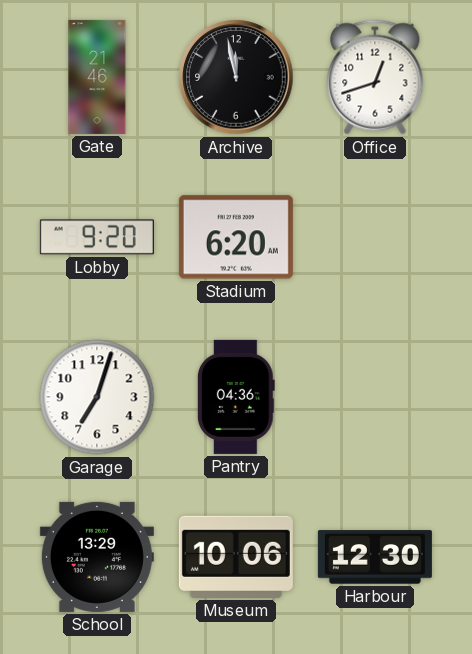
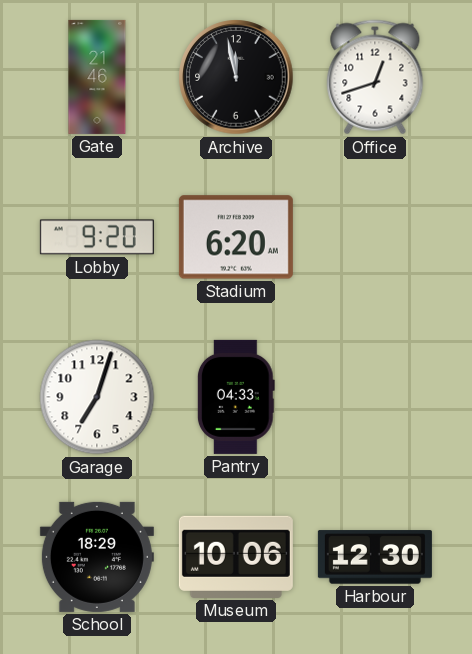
Pantry: 04:36 -> 04:33
School: 13:29 -> 18:29
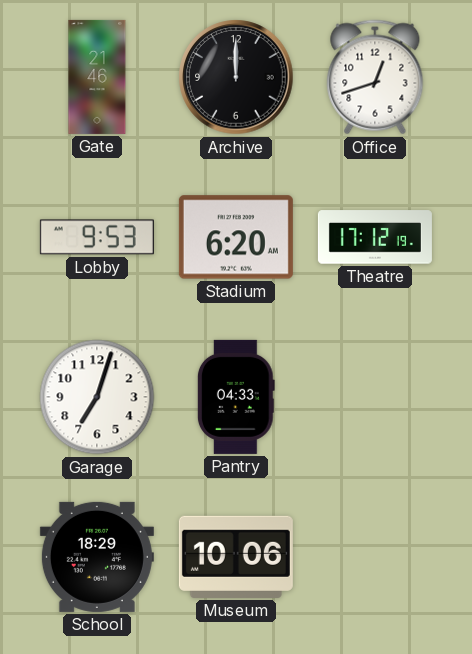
Archive: 11:58 -> 12:00
Lobby: 9:20 -> 9:53
Theatre: none -> 17:12
Harbour: 12:30 -> none
